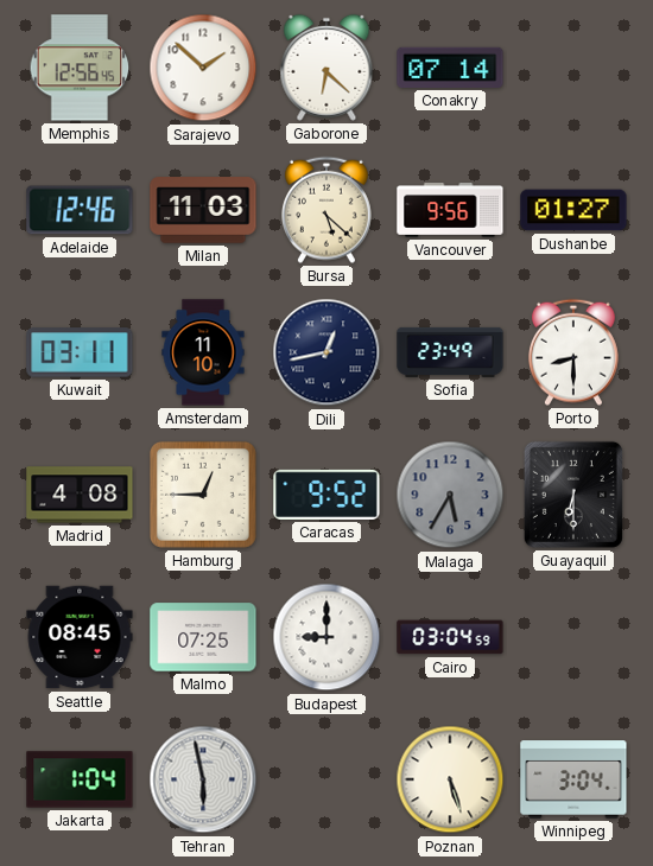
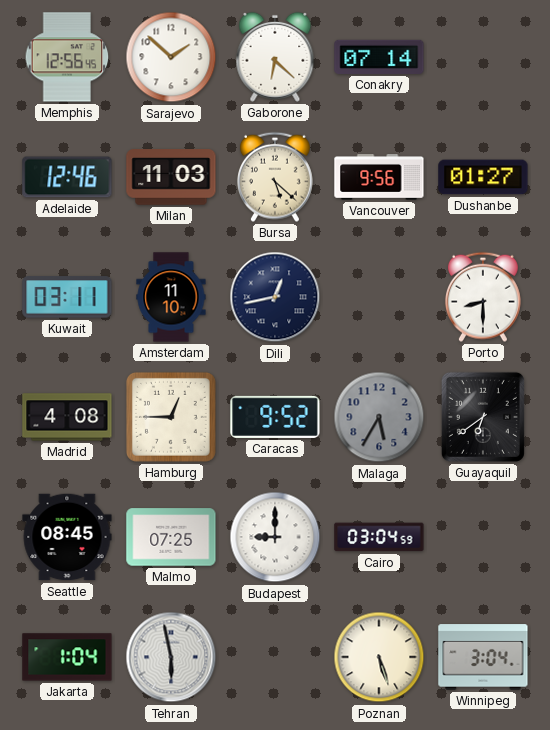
Sofia: 23:49 -> none
Guayaquil: 6:30 -> 6:39
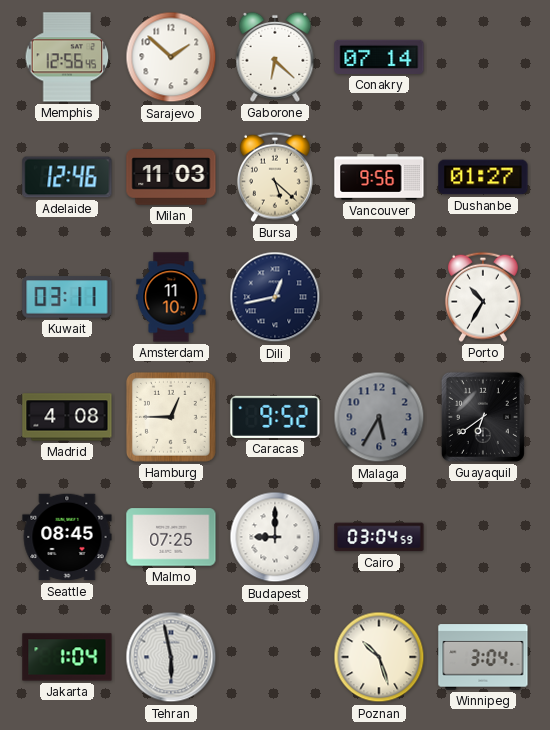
Porto: 8:30 -> 10:35
Poznan: 5:27 -> 10:27
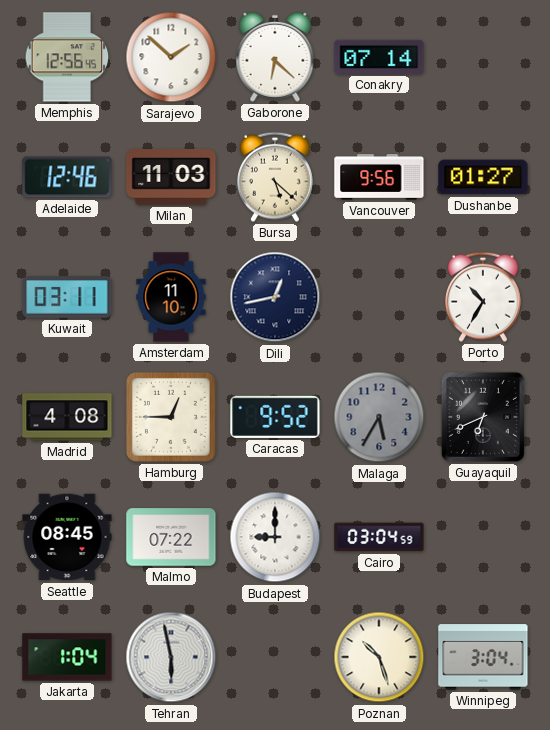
Guayaquil: 6:39 -> 6:41
Malmo: 07:25 -> 07:22
